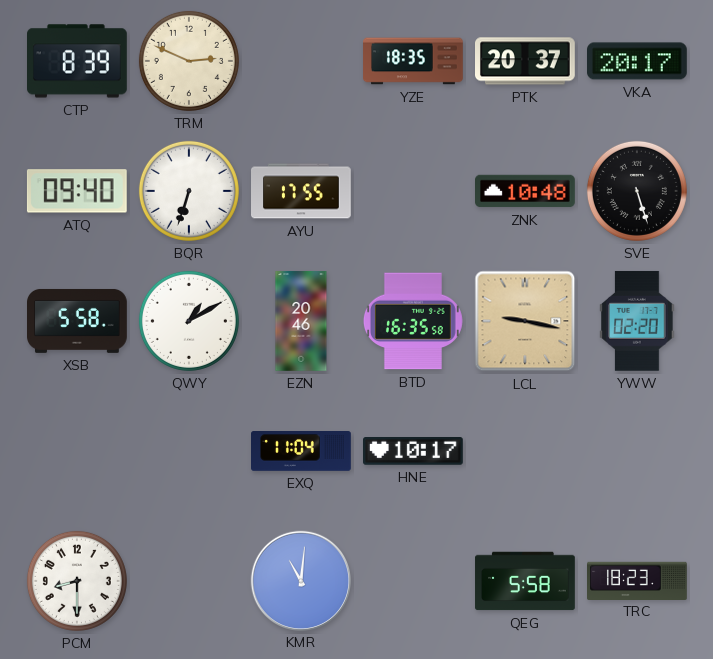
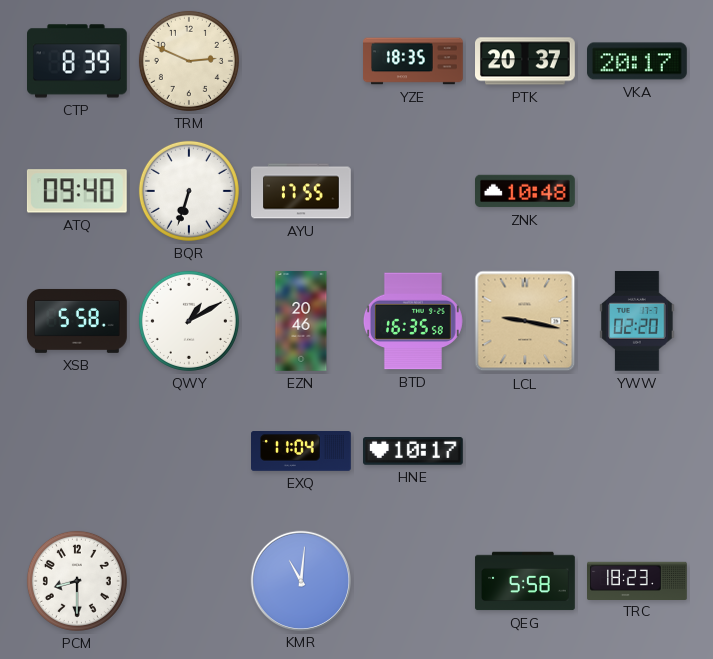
SVE: 5:27 -> none
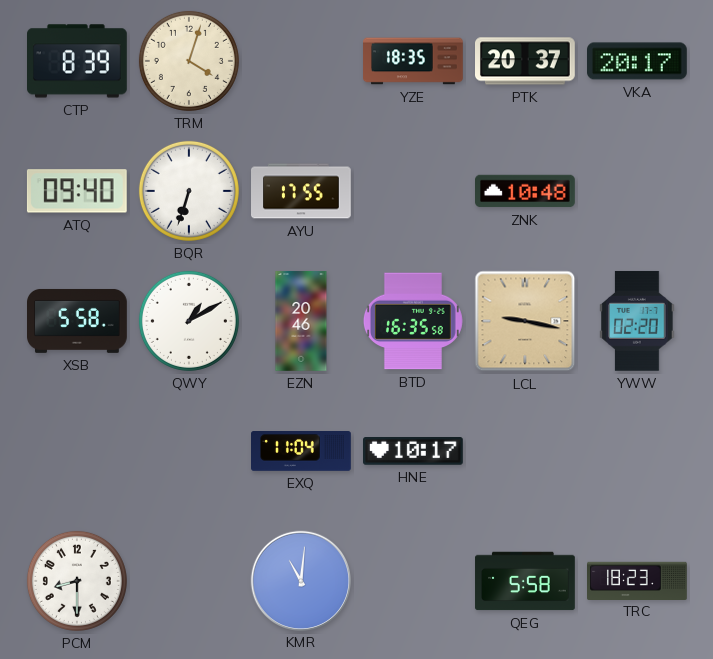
TRM: 2:49 -> 4:03
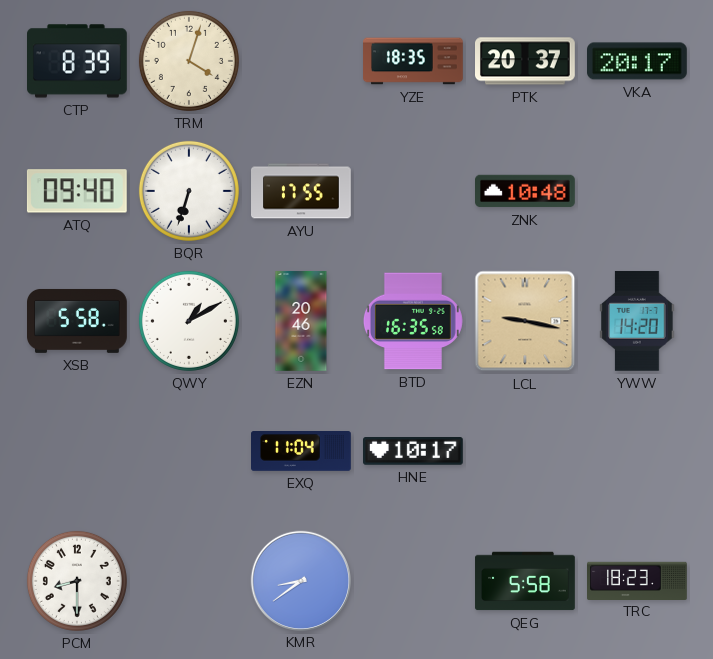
YWW: 02:20 -> 14:20
KMR: 11:01 -> 8:39
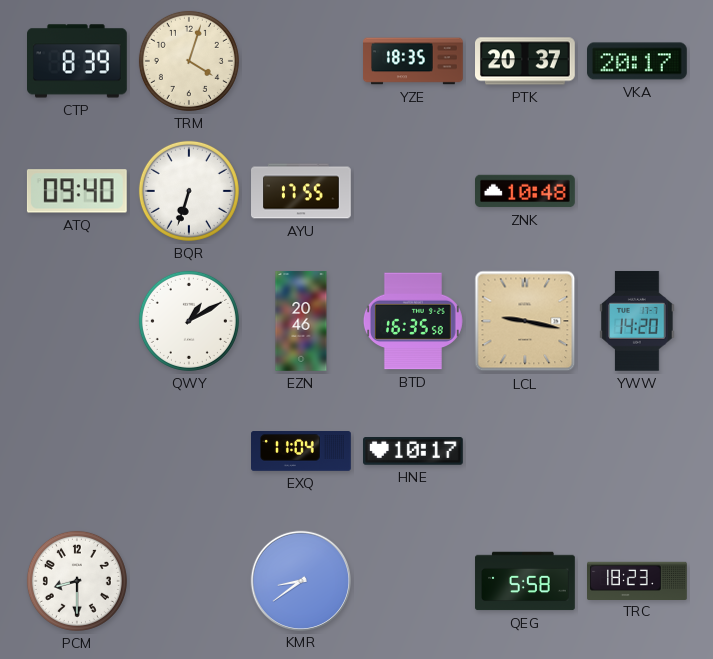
XSB: 5:58 -> none
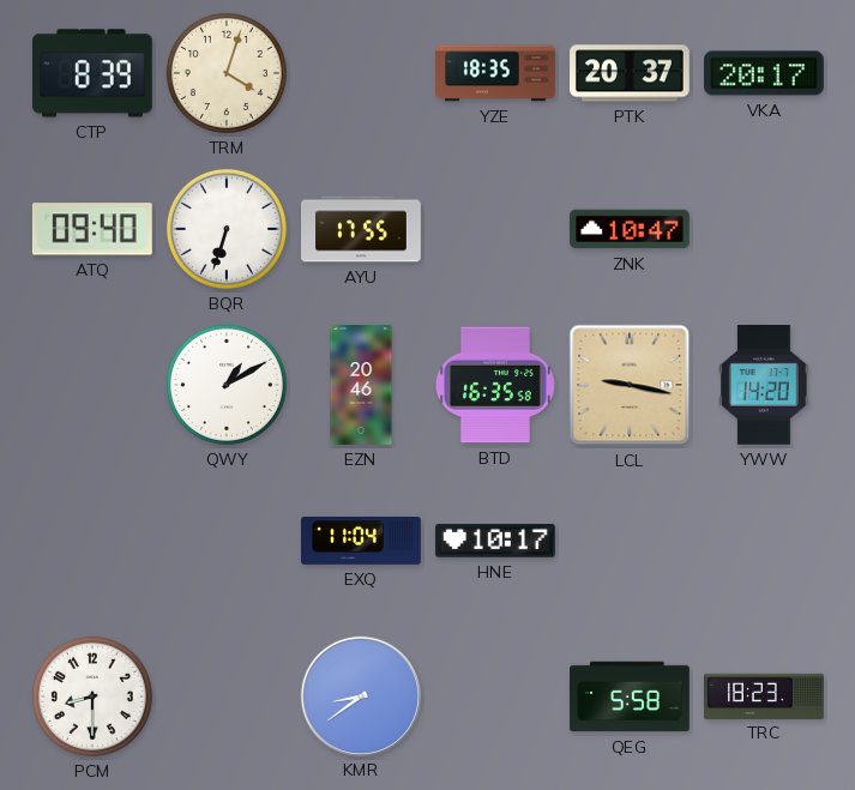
ZNK: 10:48 -> 10:47
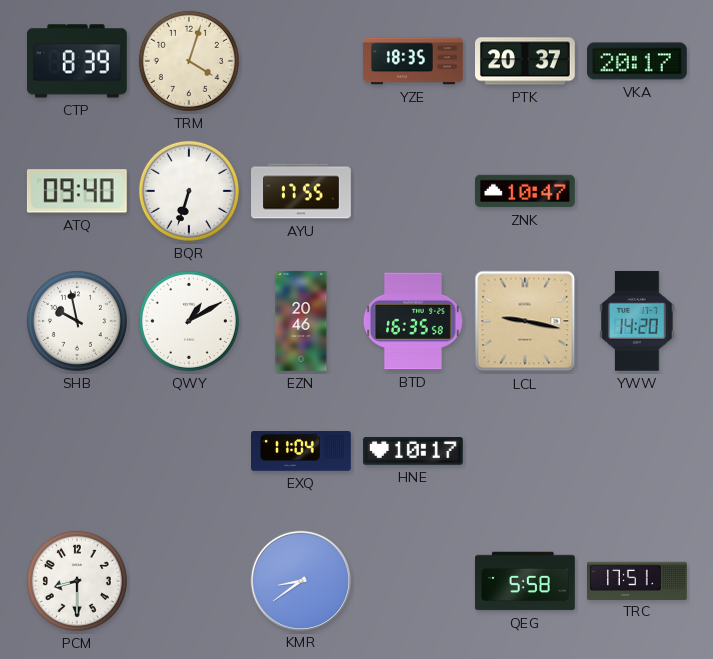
SHB: none -> 9:58
TRC: 18:23 -> 17:51
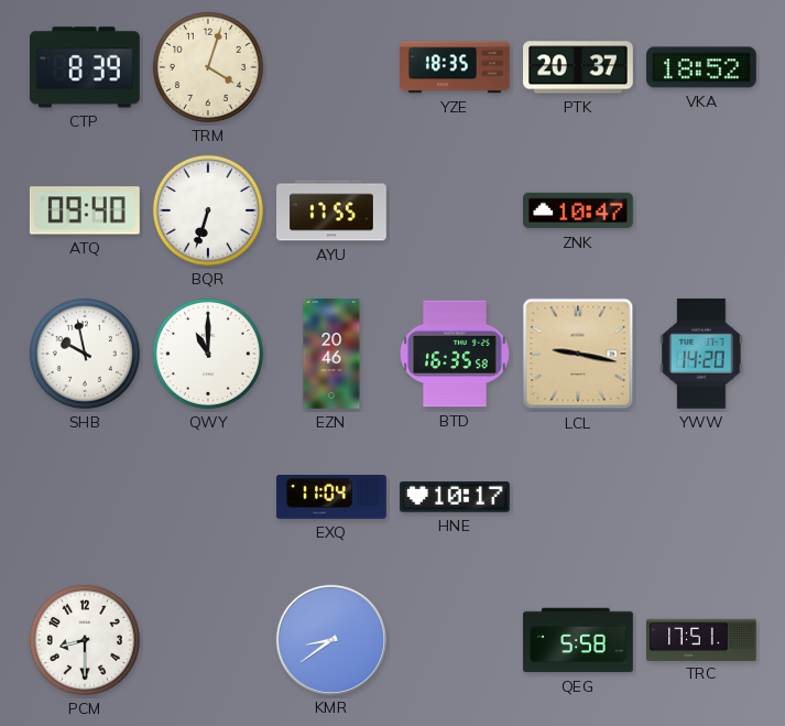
VKA: 20:17 -> 18:52
QWY: 1:10 -> 11:00
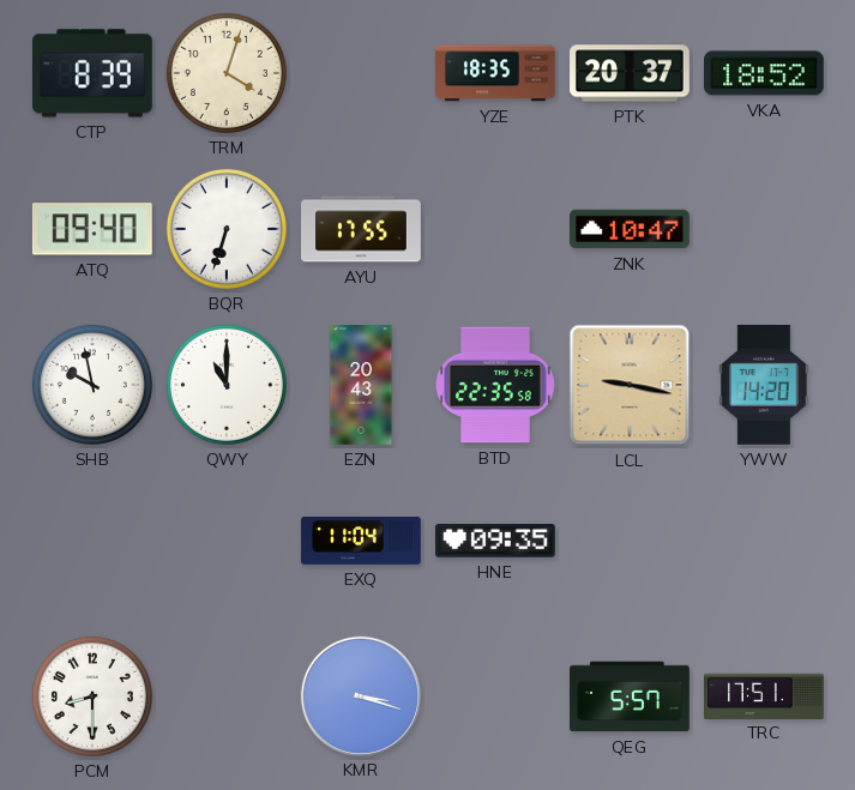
EZN: 20:46 -> 20:43
BTD: 16:35 -> 22:35
HNE: 10:17 -> 09:35
KMR: 8:39 -> 3:18
QEG: 5:58 -> 5:57
